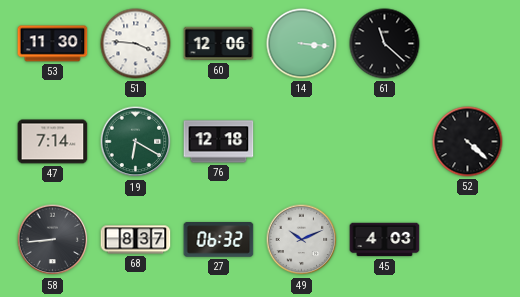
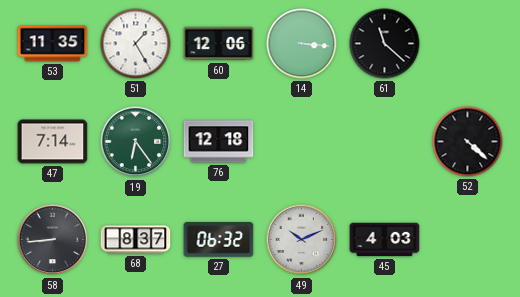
53: 11:30 -> 11:35
51: 3:46 -> 1:25
19: 6:20 -> 6:24
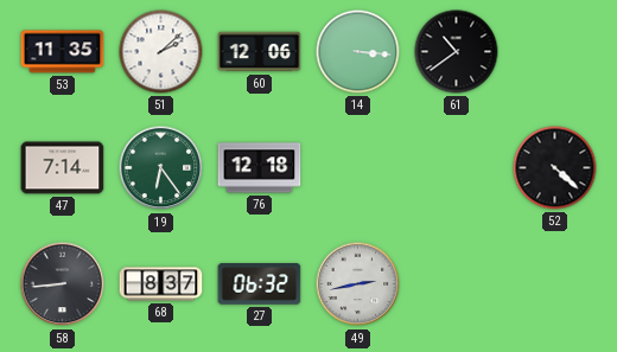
51: 1:25 -> 2:08
61: 11:22 -> 10:39
49: 10:11 -> 2:43
45: 4:03 -> none
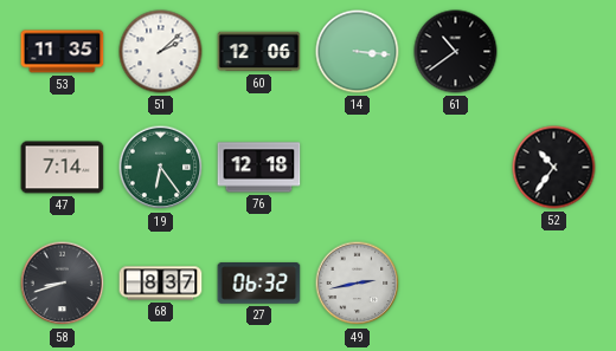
52: 4:22 -> 10:36
58: 8:44 -> 8:42
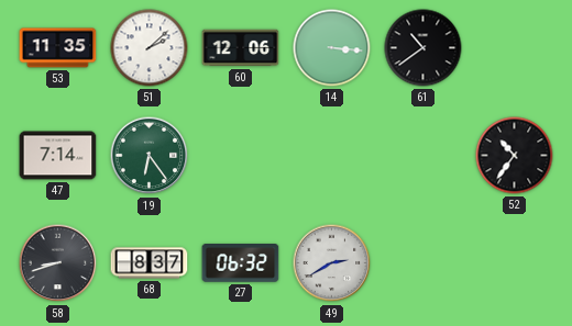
76: 12:18 -> none
49: 2:43 -> 2:40
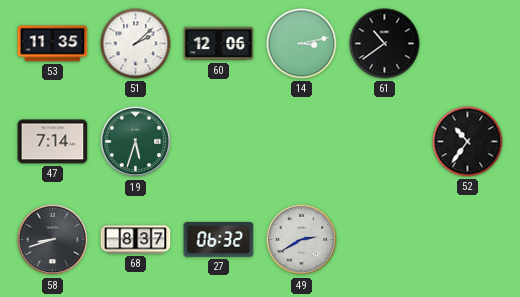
14: 3:16 -> 3:13
19: 6:24 -> 5:33
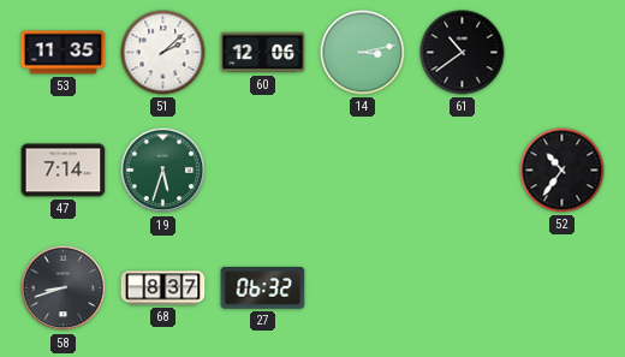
49: 2:40 -> none
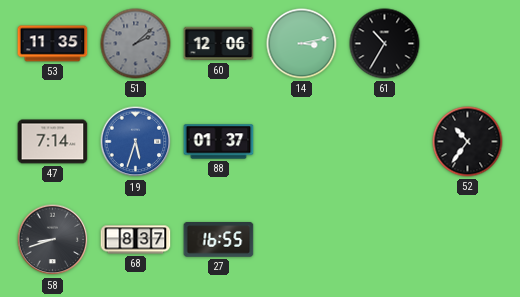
51 dial: white -> grey
61: 10:39 -> 10:35
19 dial: green -> blue
88: none -> 01:37
27: 06:32 -> 16:55
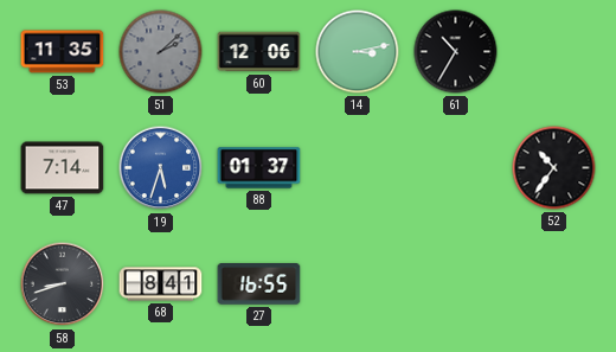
68: 8:37 -> 8:41
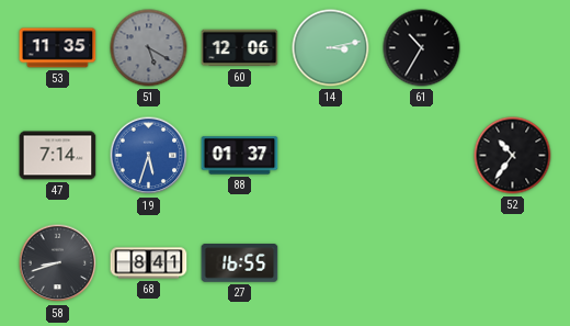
51: 2:08 -> 5:20
